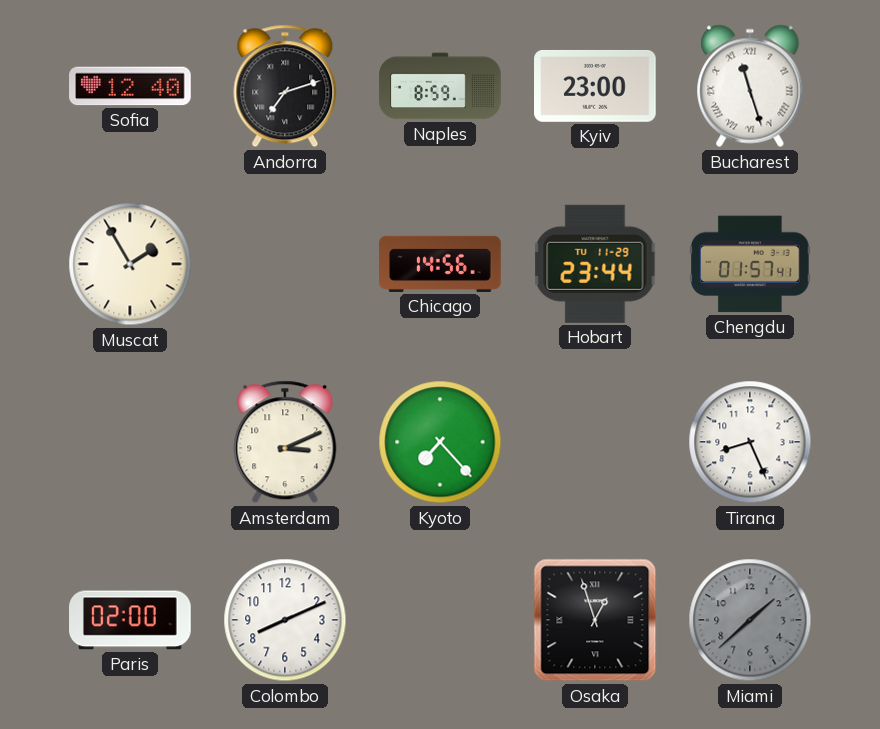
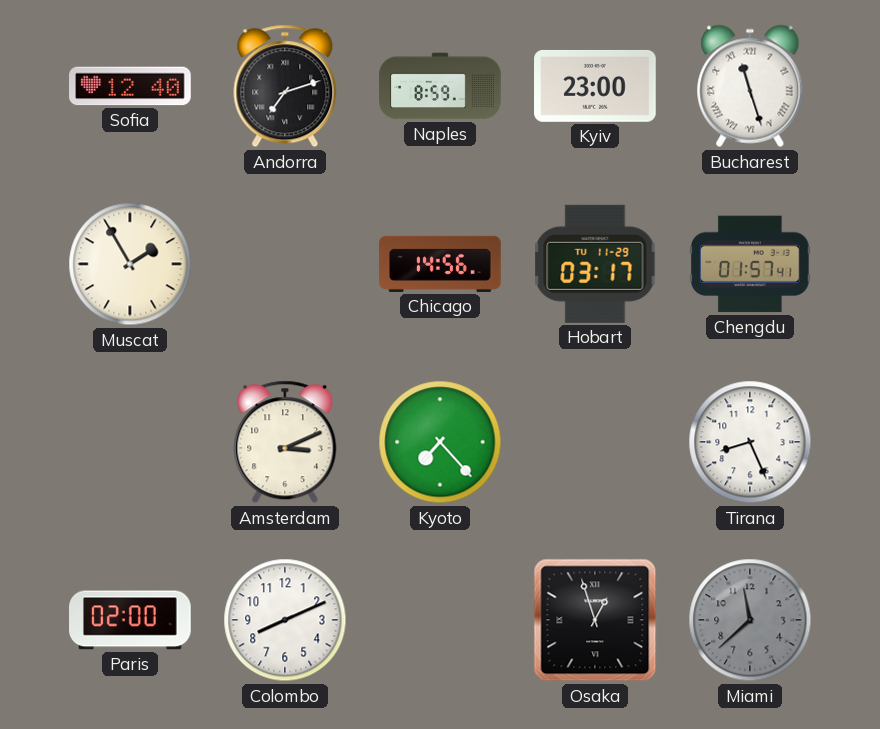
Hobart: 23:44 -> 03:17
Miami: 1:38 -> 11:38
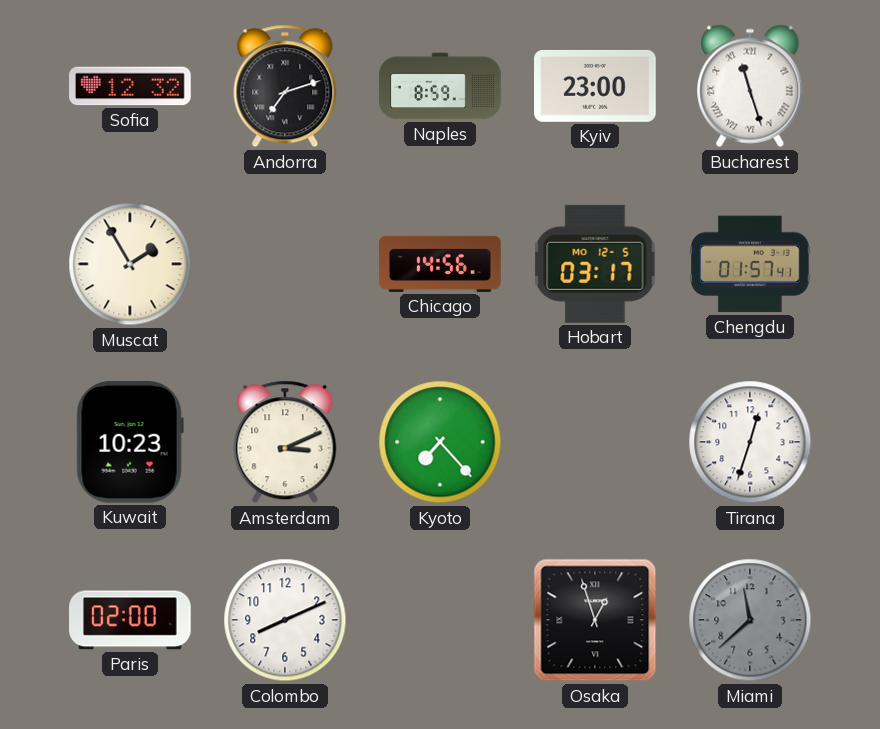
Sofia: 12:40 -> 12:32
Hobart date: TU 11-29 -> MO 12-5
Kuwait: none -> 10:23
Tirana: 8:26 -> 12:33
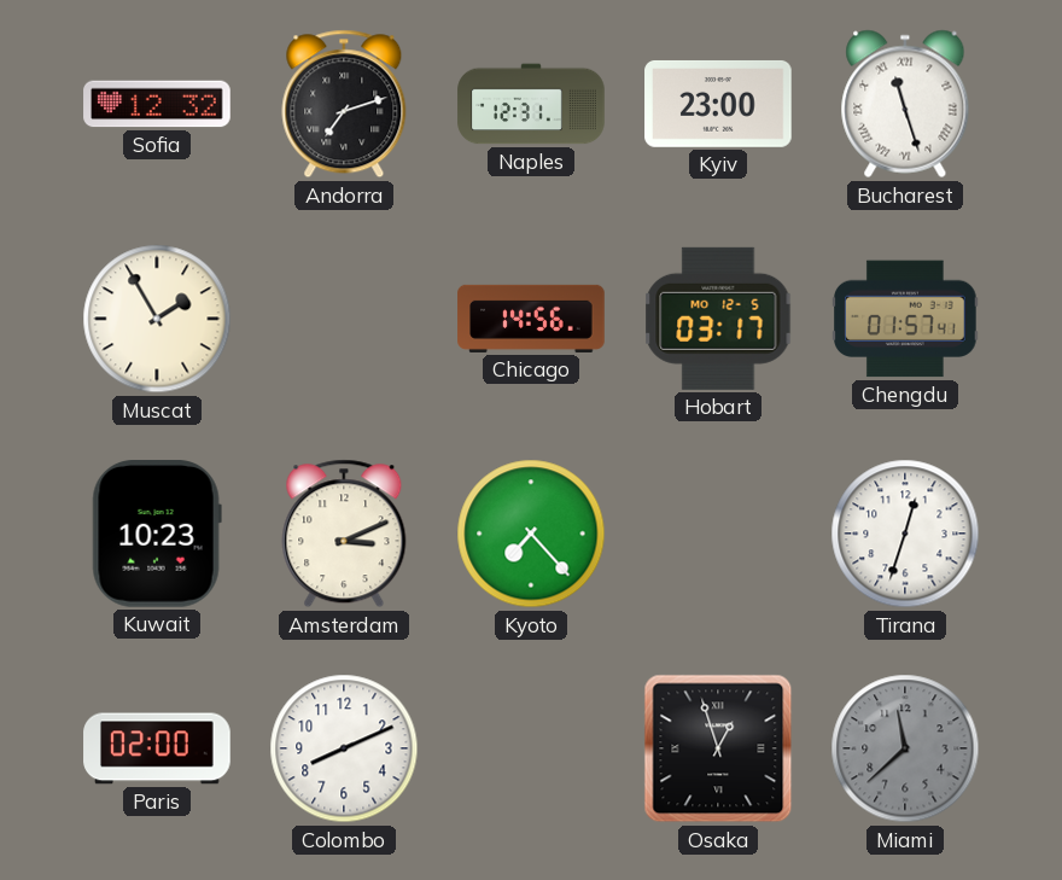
Naples: 8:59 -> 12:31
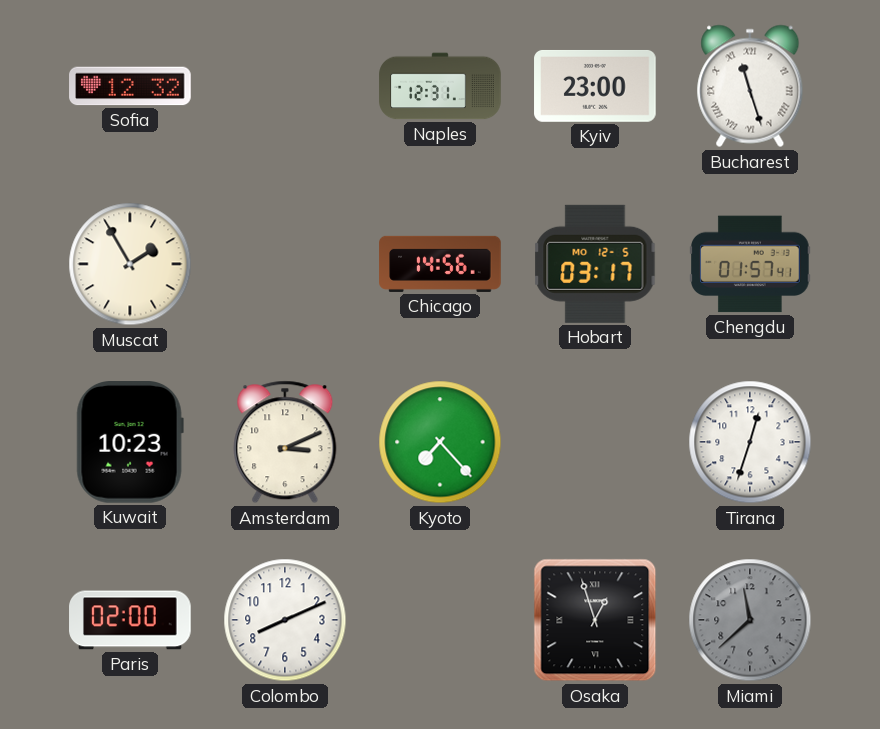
Andorra: 7:12 -> none
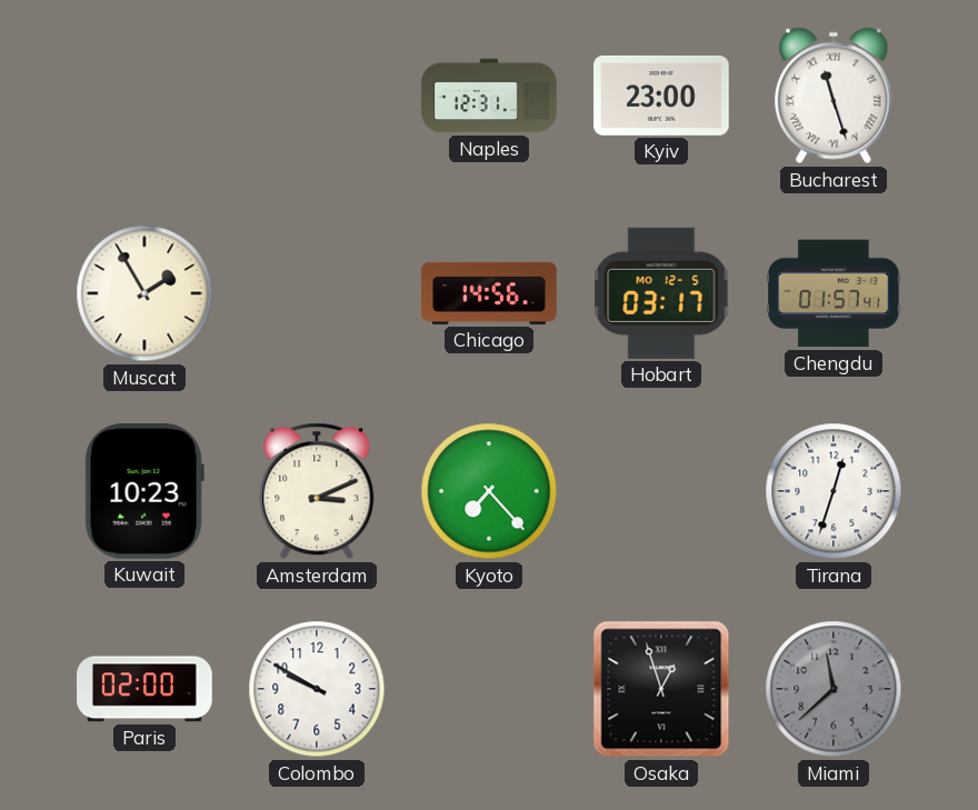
Sofia: 12:32 -> none
Colombo: 8:11 -> 9:50
